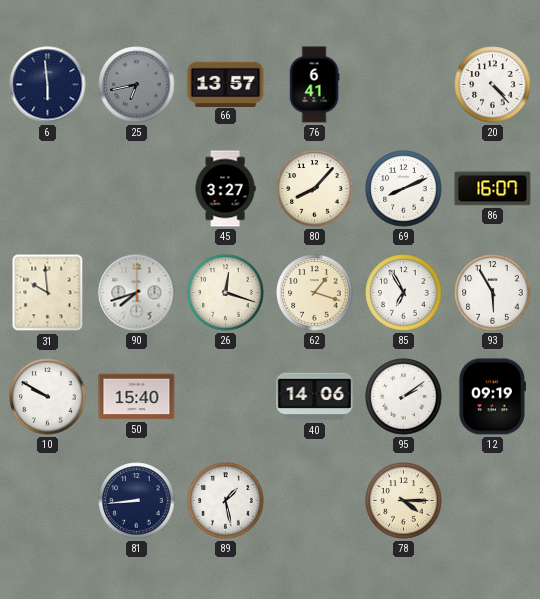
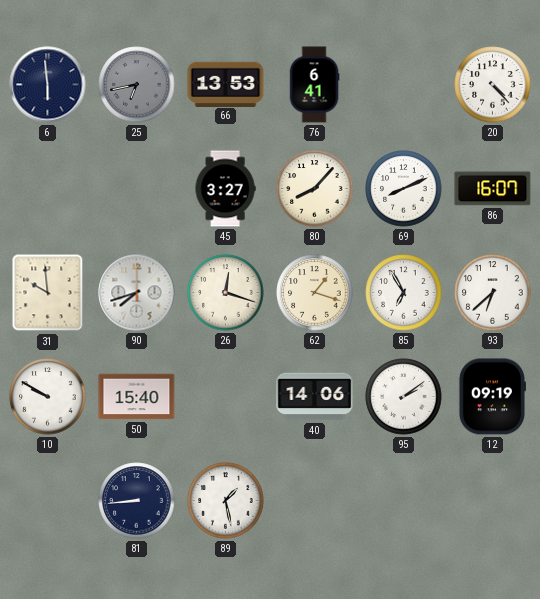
66: 13:57 -> 13:53
93: 5:55 -> 6:38
78: 4:15 -> none
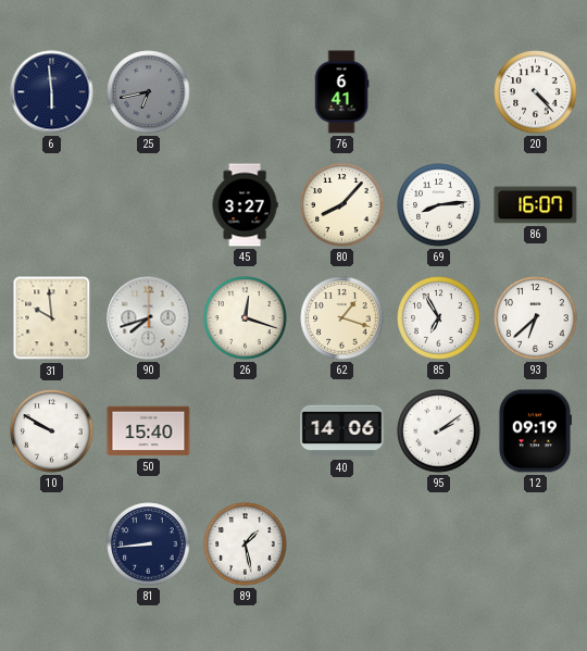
66: 13:53 -> none
69: 8:11 -> 8:14
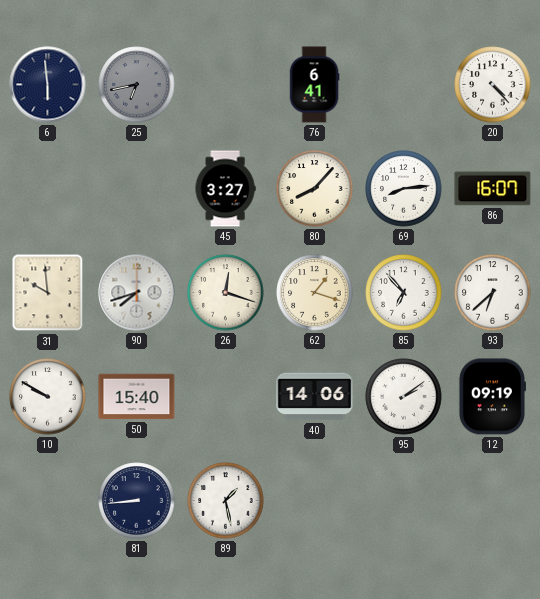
85: 6:55 -> 6:53
